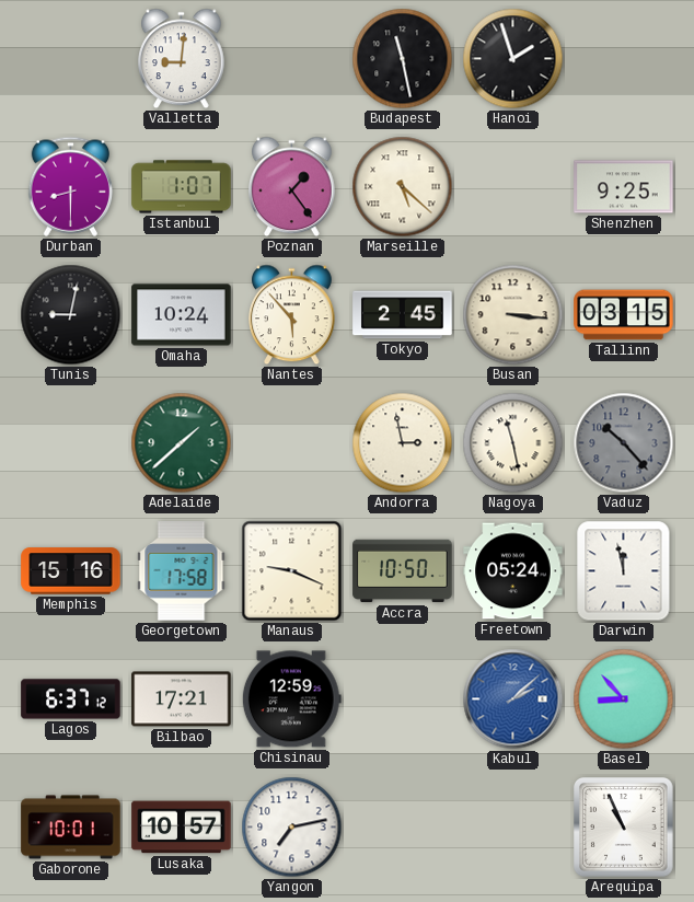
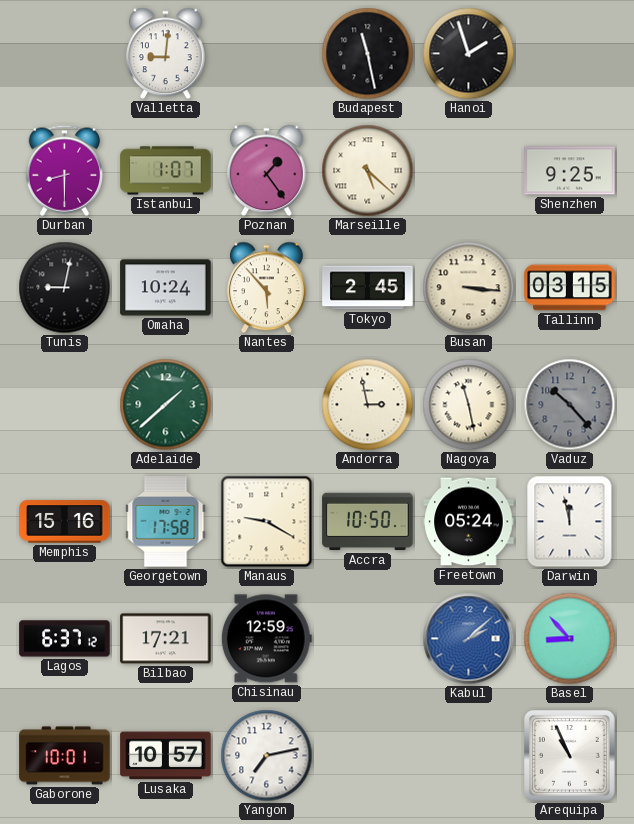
Manaus: 9:19 -> 9:20
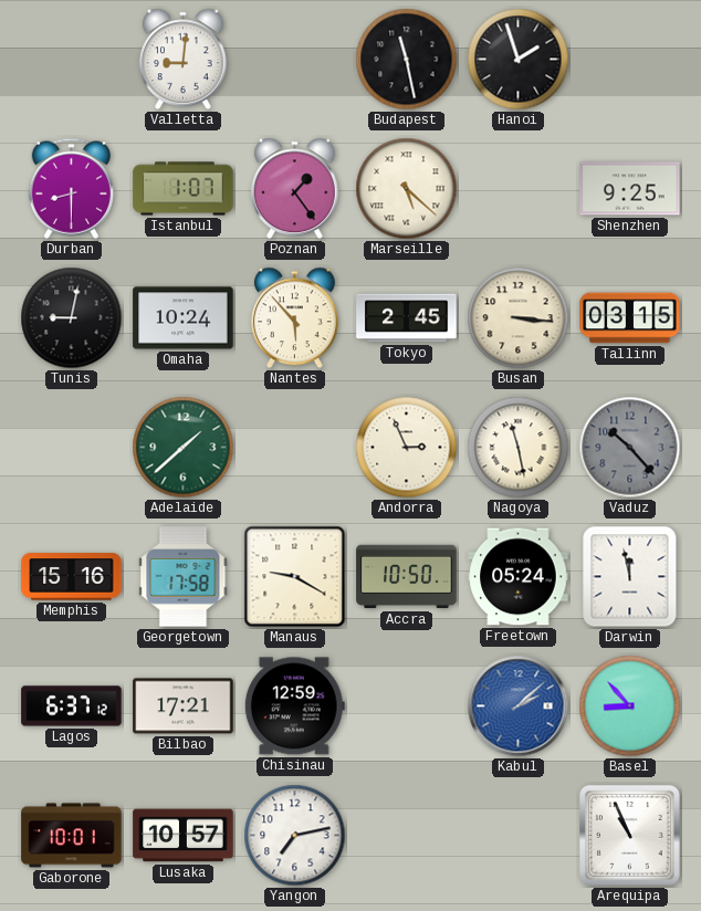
Andorra: 2:58 -> 2:56
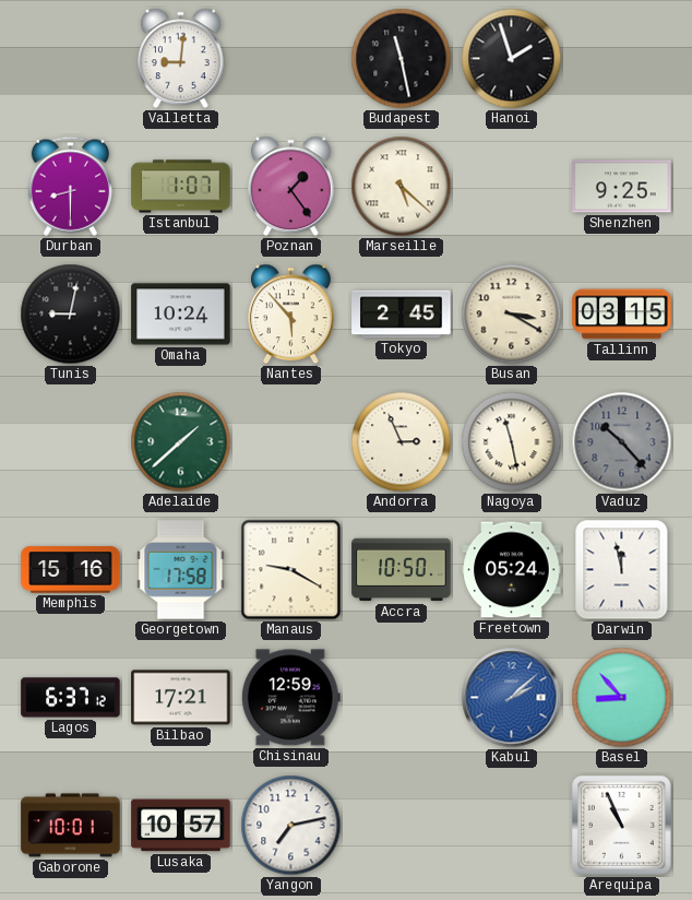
Busan: 3:16 -> 3:20
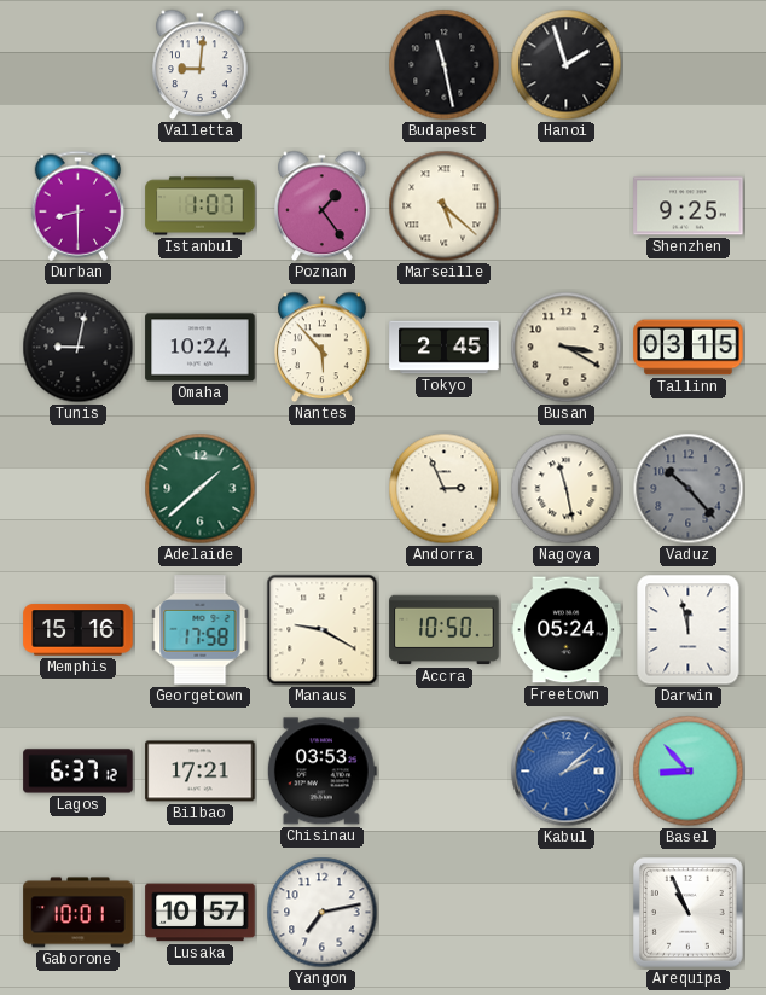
Chisinau: 12:59 -> 03:53
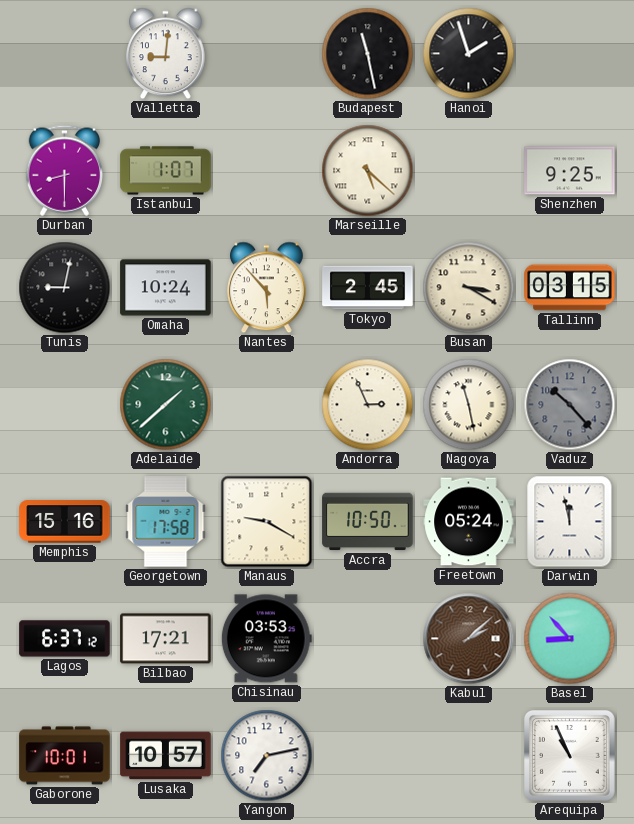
Poznan: 1:24 -> none
Kabul dial: blue -> brown
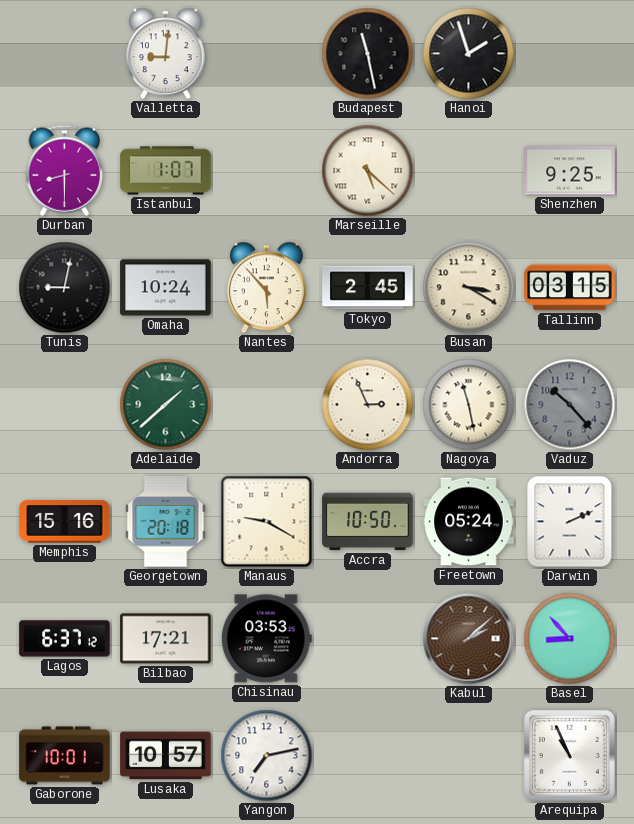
Georgetown: 17:58 -> 20:18
Darwin: 11:58 -> 2:11
